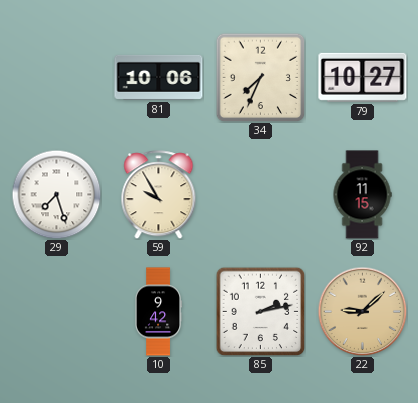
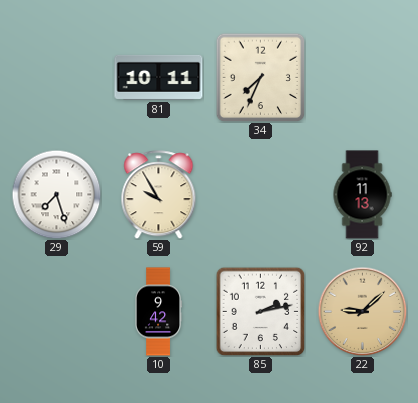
81: 10:06 -> 10:11
79: 10:27 -> none
92: 11:15 -> 11:13
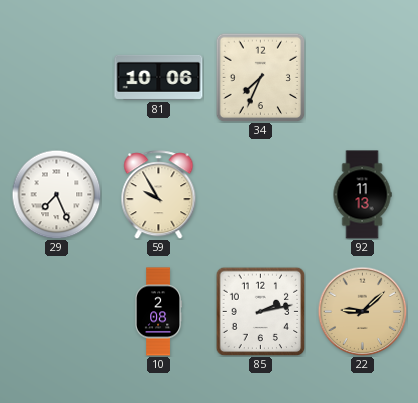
81: 10:11 -> 10:06
29: 7:27 -> 7:26
10: 9:42 -> 2:08
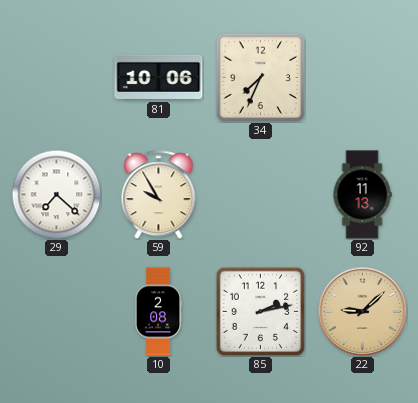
29: 7:26 -> 7:22
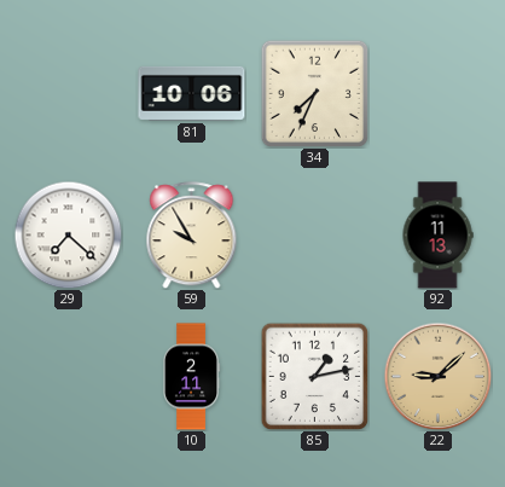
10: 2:08 -> 2:11
85: 2:13 -> 1:13
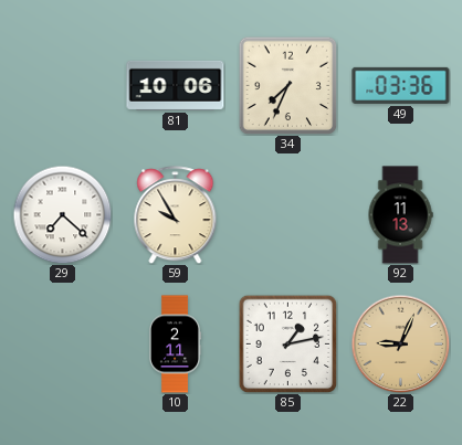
49: none -> 03:36
22: 9:08 -> 9:04
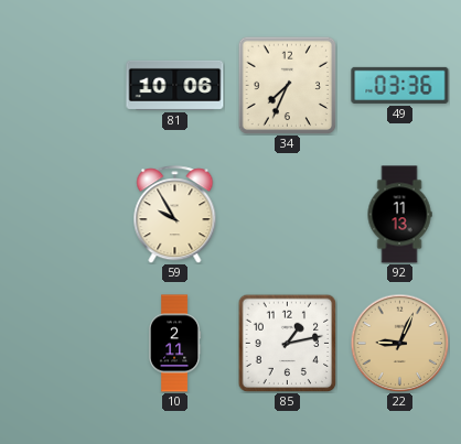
29: 7:22 -> none
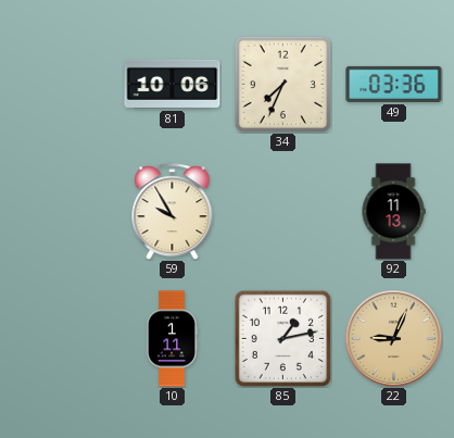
10: 2:11 -> 1:11
